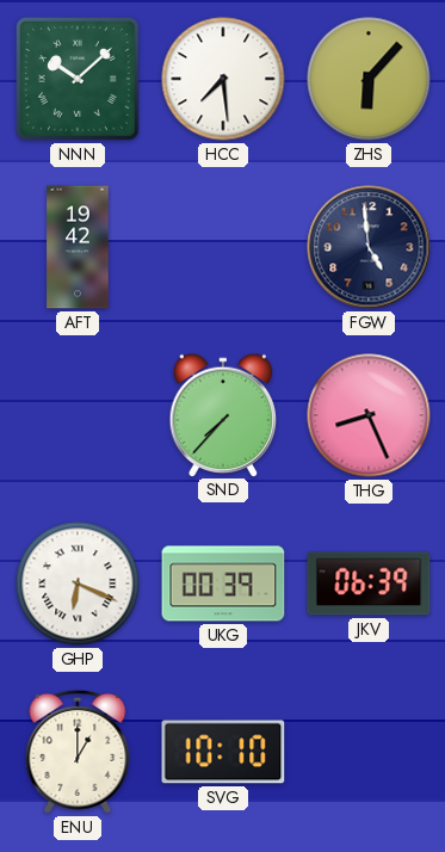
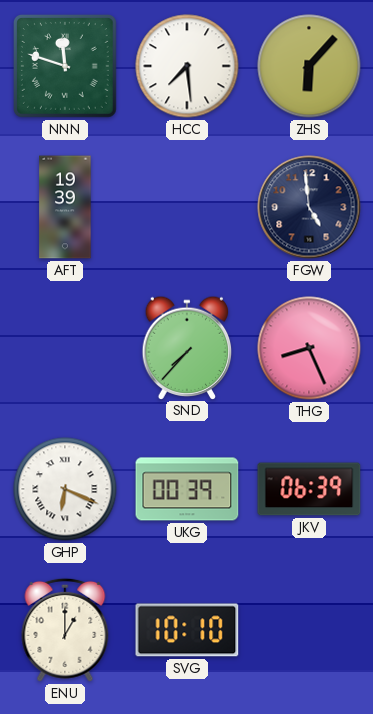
NNN: 10:08 -> 11:48
AFT: 19:42 -> 19:39
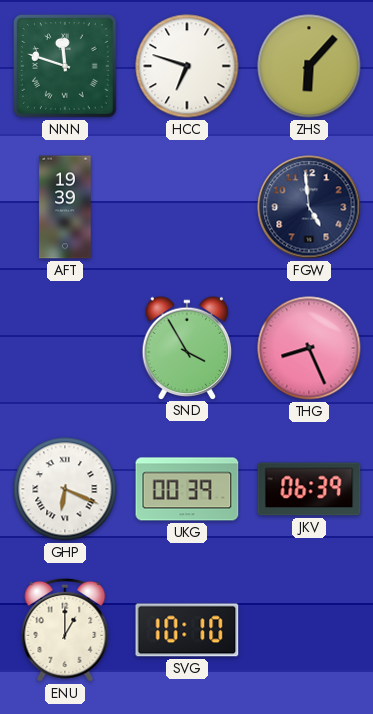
HCC: 7:29 -> 6:48
SND: 7:37 -> 3:55
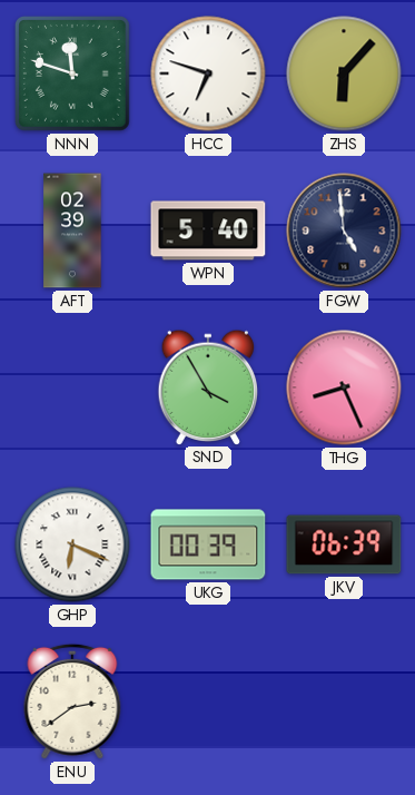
AFT: 19:39 -> 02:39
WPN: none -> 5:40
ENU: 1:00 -> 2:39
SVG: 10:10 -> none
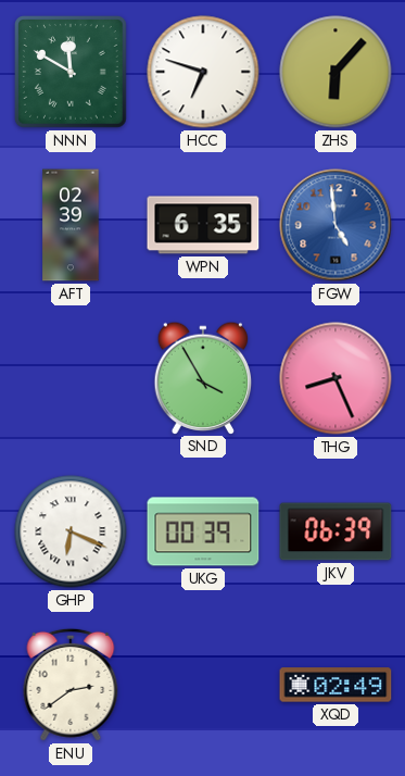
NNN: 11:48 -> 11:50
WPN: 5:40 -> 6:35
FGW dial: navy -> blue
XQD: none -> 02:49
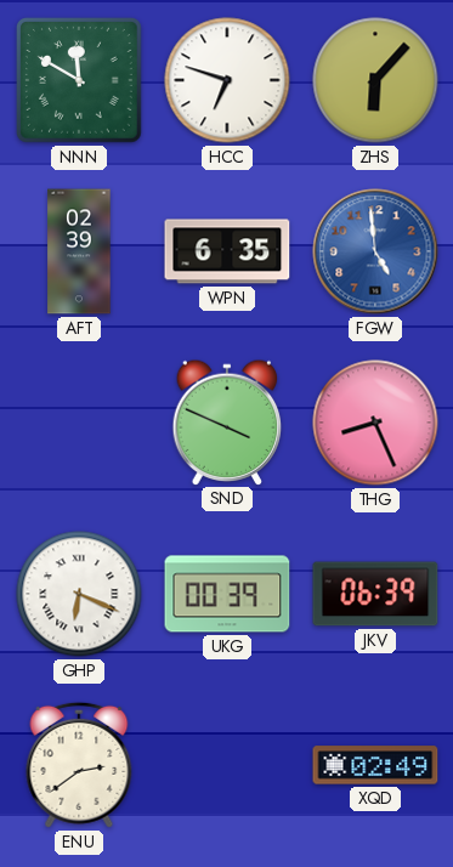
SND: 3:55 -> 3:49
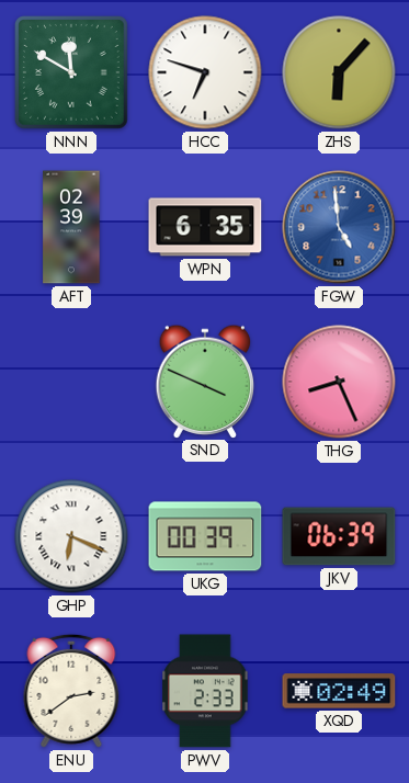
PWV: none -> 2:33
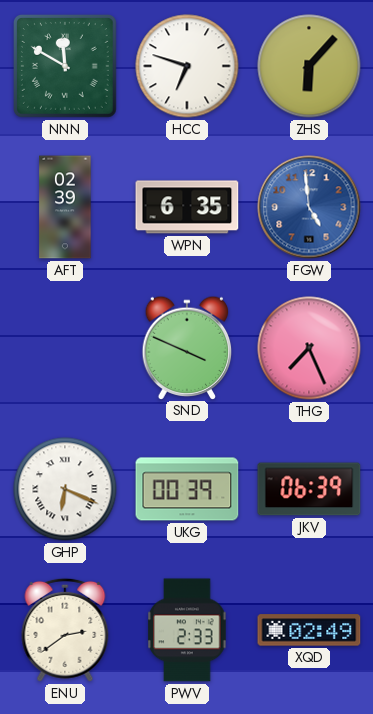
THG: 8:26 -> 7:26
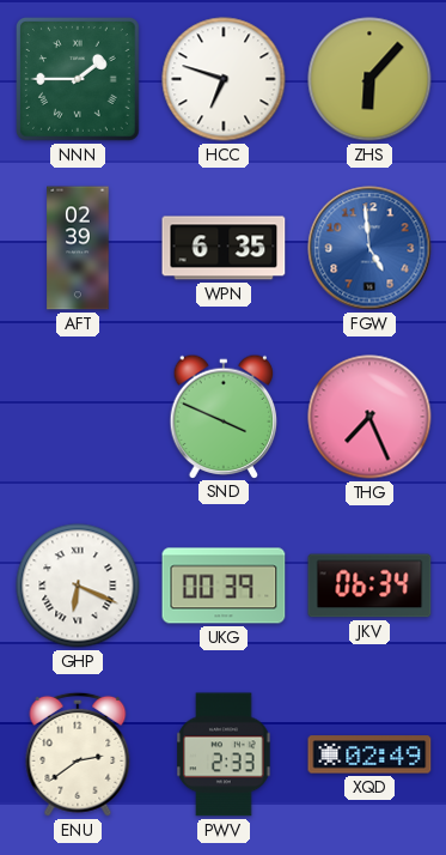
NNN: 11:50 -> 1:45
JKV: 06:39 -> 06:34
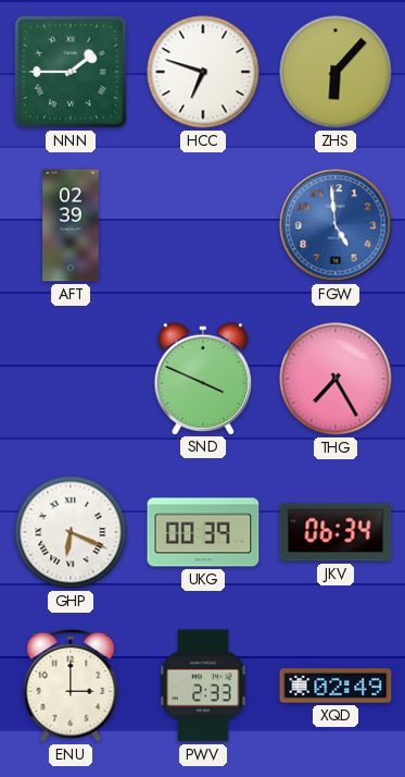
WPN: 6:35 -> none
THG: 7:26 -> 7:25
ENU: 2:39 -> 3:00
